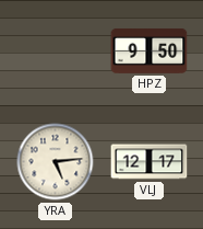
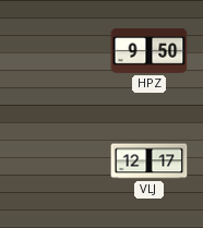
YRA: 5:14 -> none
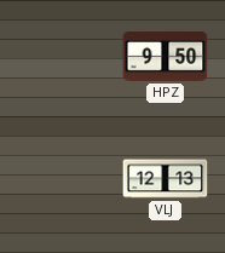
VLJ: 12:17 -> 12:13
